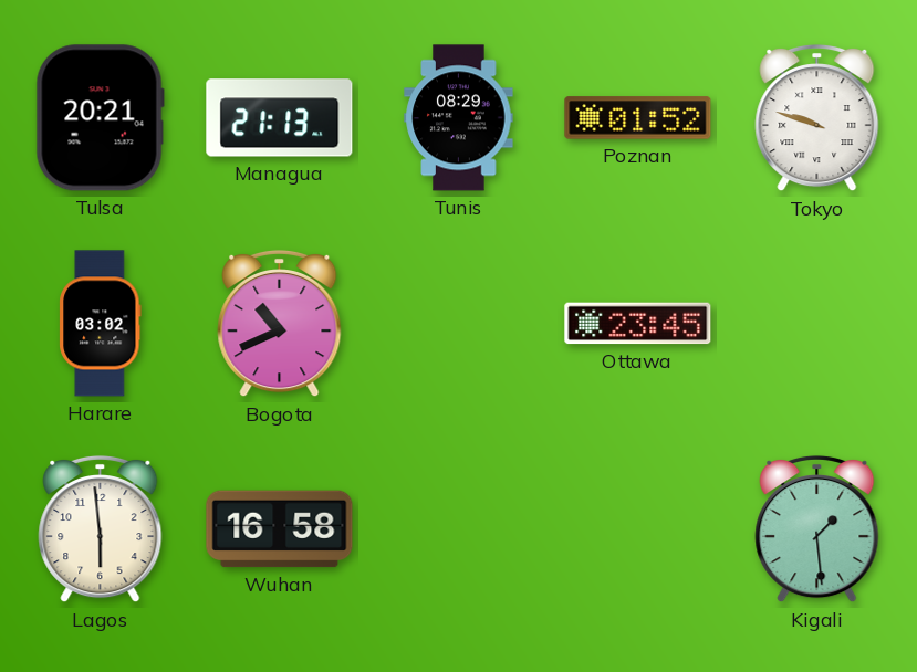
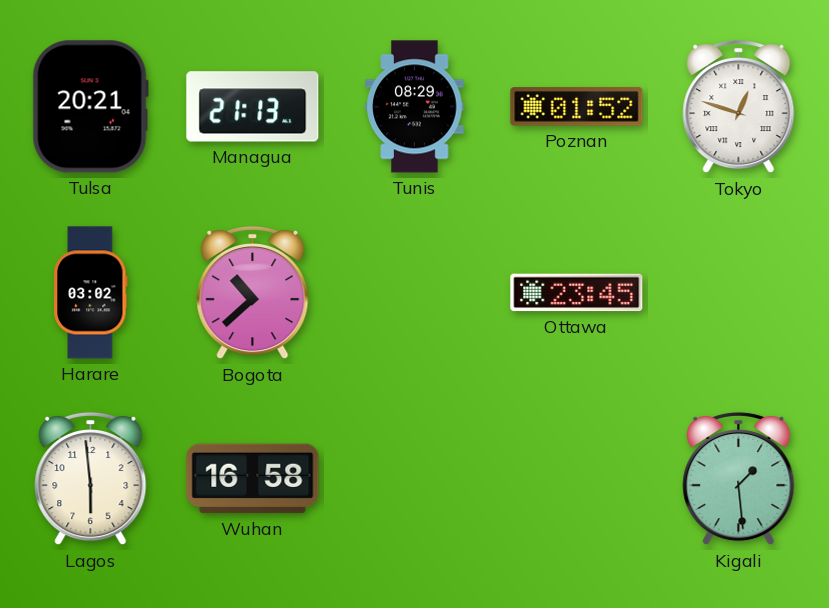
Tokyo: 9:48 -> 12:48
Bogota: 10:41 -> 10:38
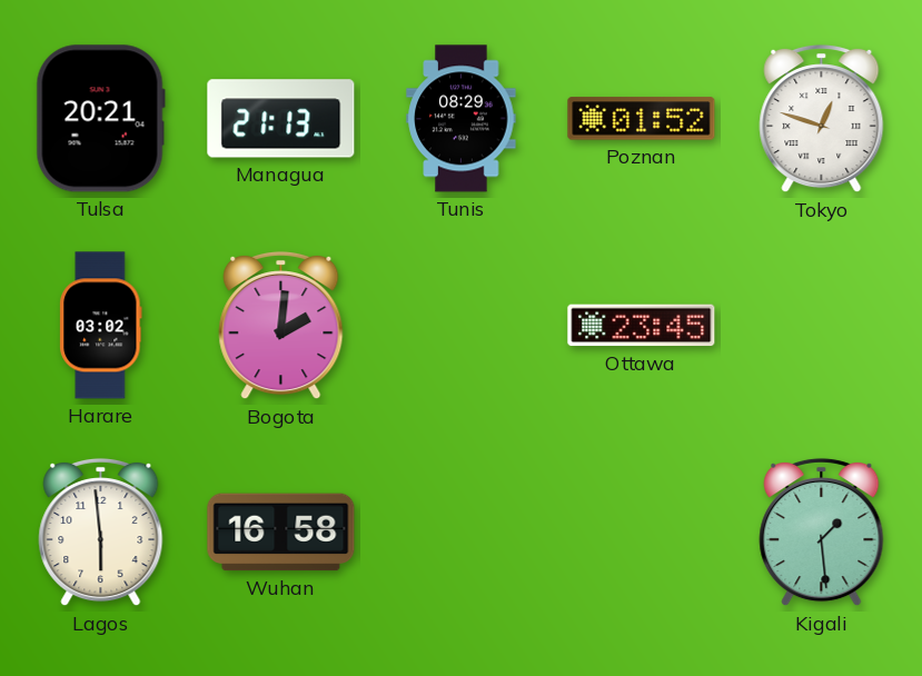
Bogota: 10:38 -> 2:01
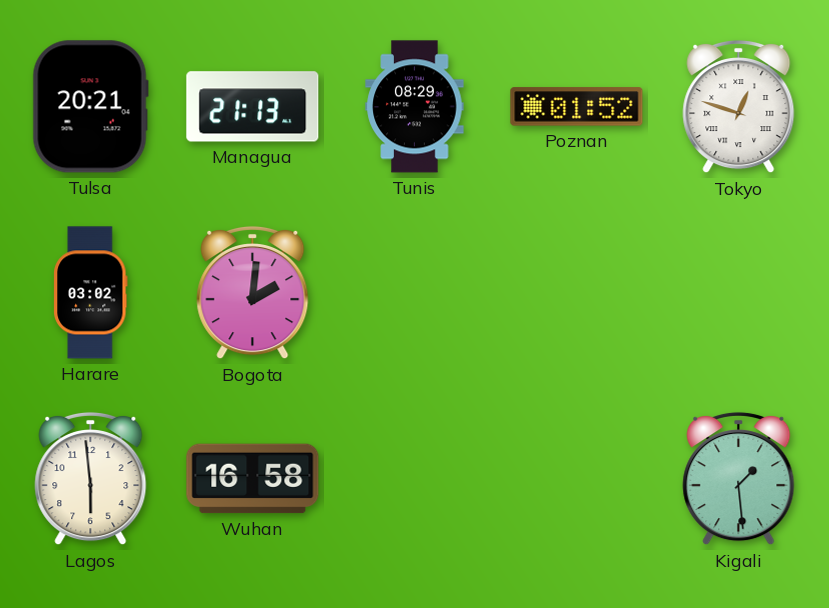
Ottawa: 23:45 -> none
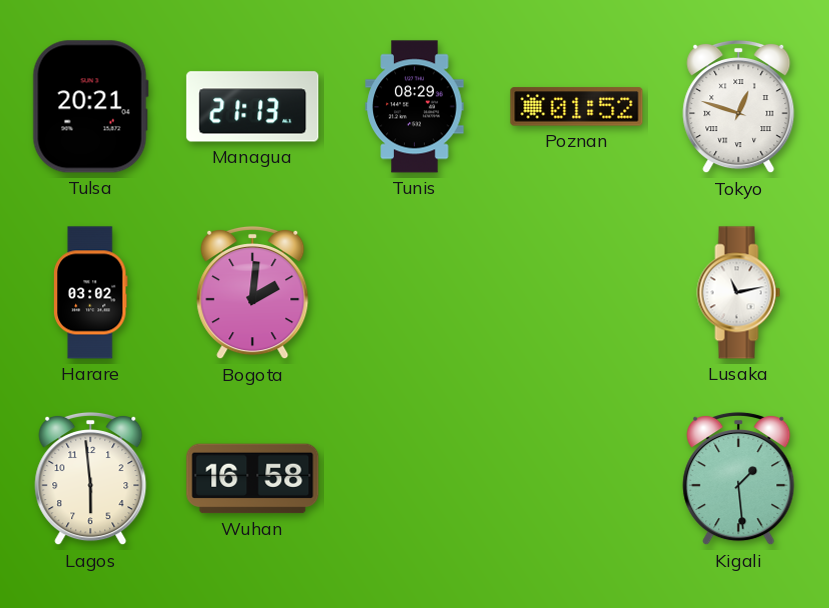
Lusaka: none -> 11:13
